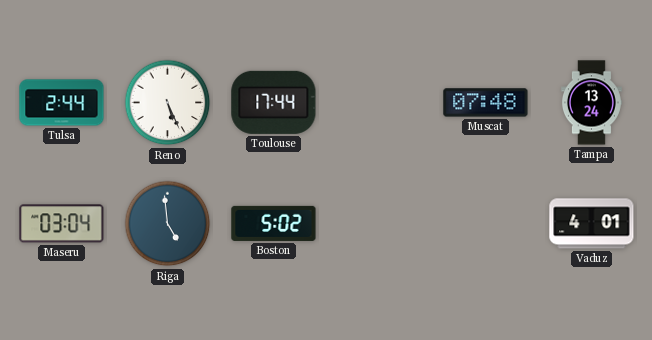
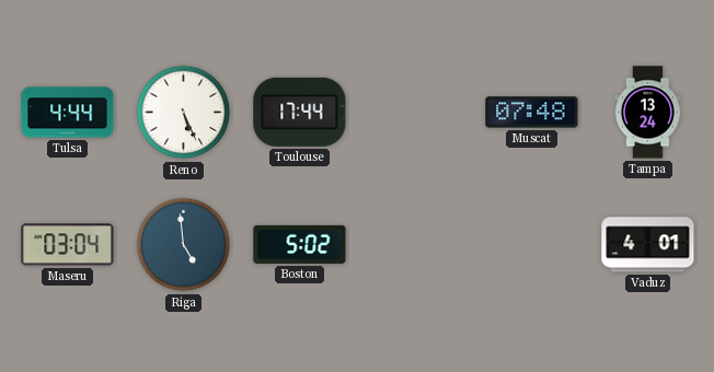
Tulsa: 2:44 -> 4:44
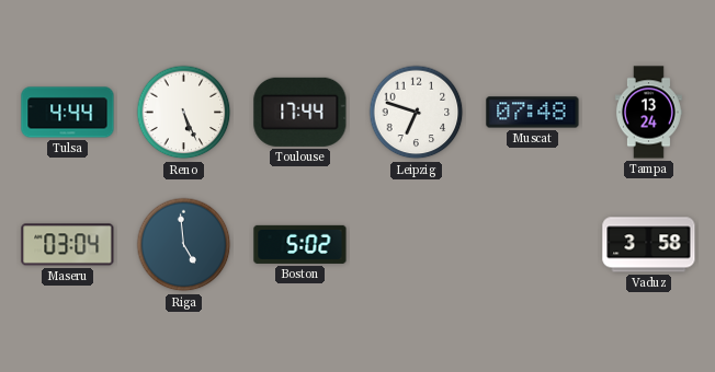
Leipzig: none -> 6:48
Vaduz: 4:01 -> 3:58
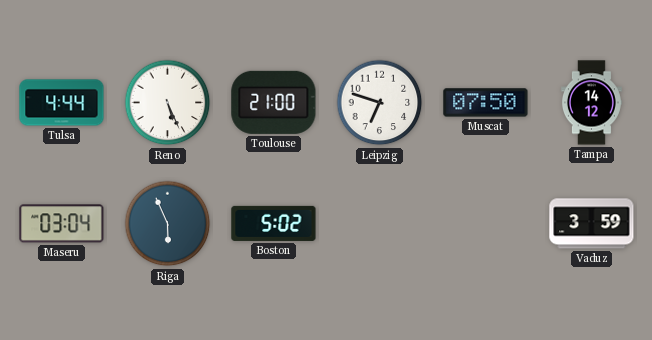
Toulouse: 17:44 -> 21:00
Muscat: 07:48 -> 07:50
Tampa: 13:24 -> 14:12
Riga: 4:59 -> 5:56
Vaduz: 3:58 -> 3:59
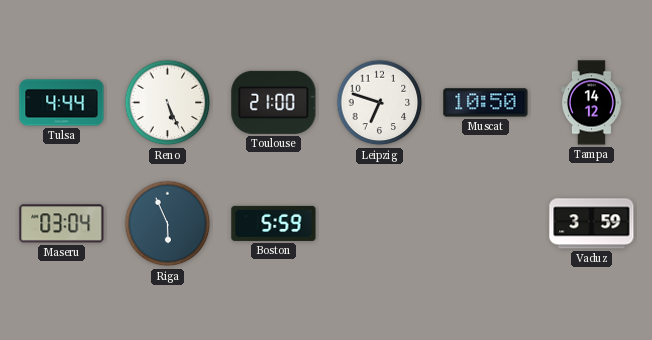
Muscat: 07:50 -> 10:50
Boston: 5:02 -> 5:59
